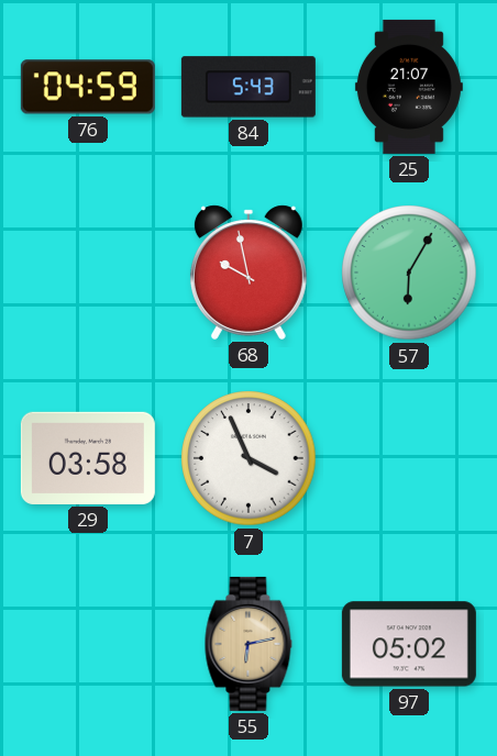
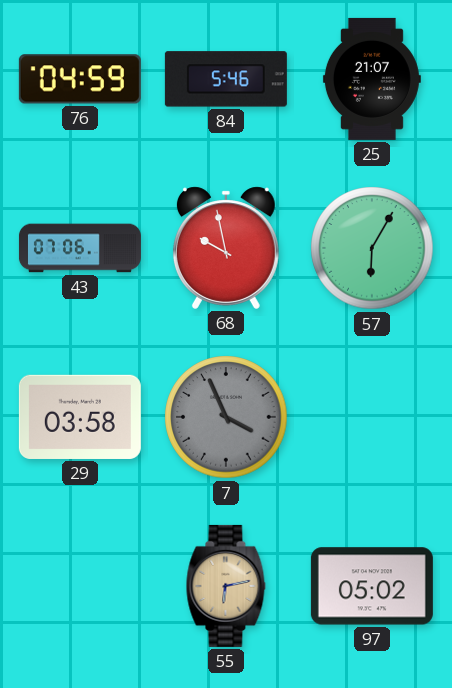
84: 5:43 -> 5:46
43: none -> 07:06
7 dial: white -> grey
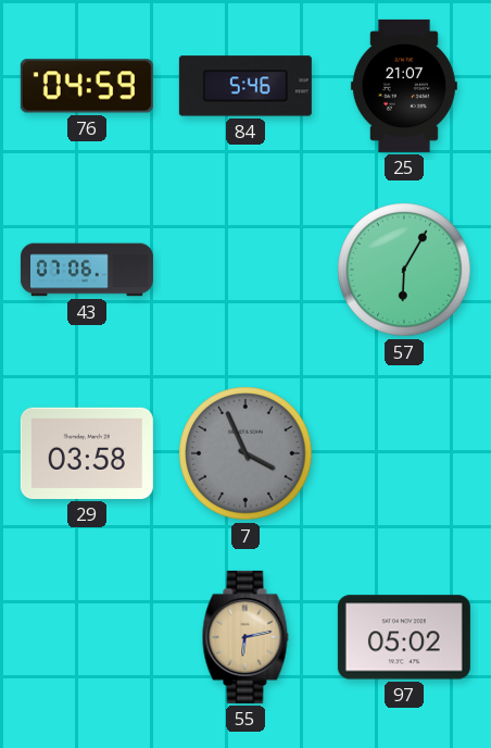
68: 9:58 -> none
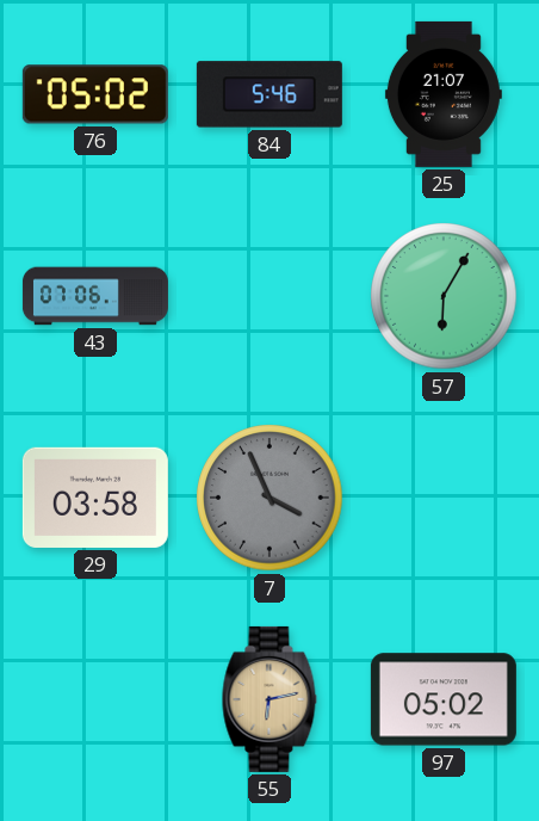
76: 04:59 -> 05:02
